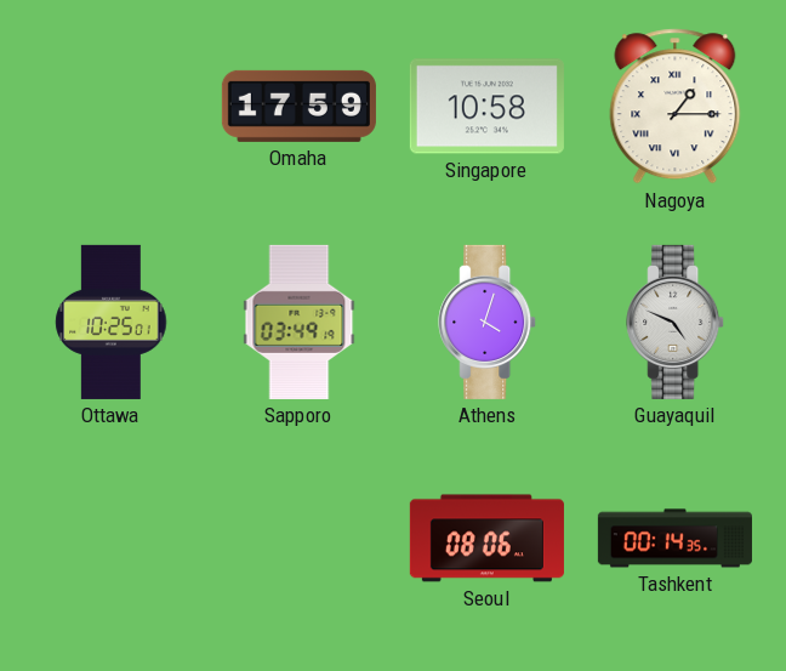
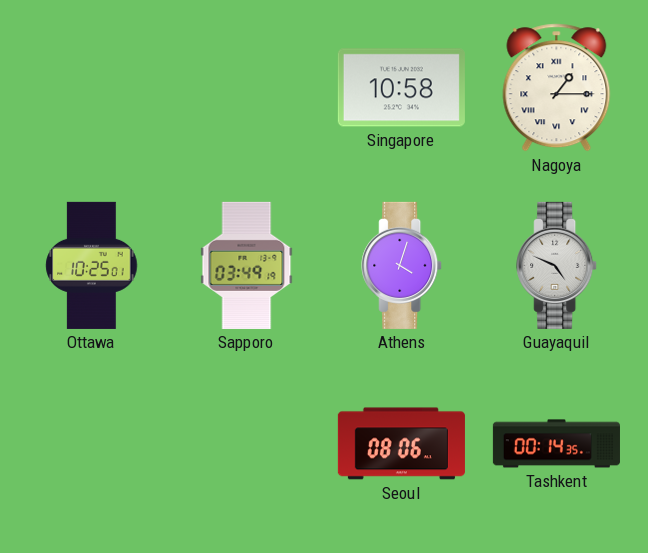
Omaha: 17:59 -> none
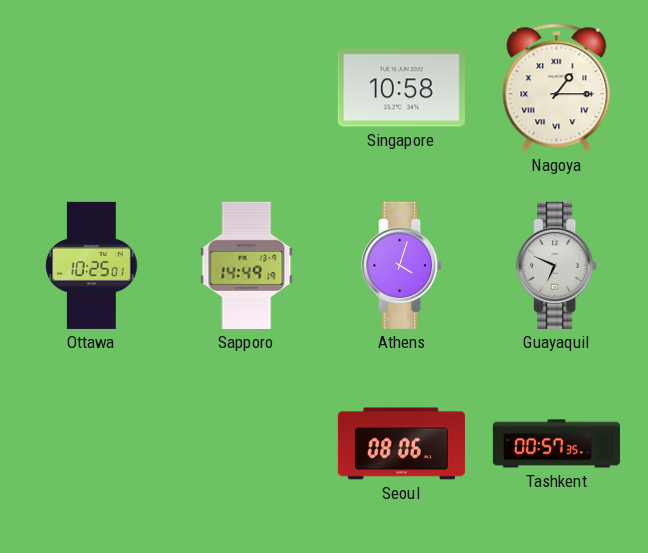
Sapporo: 03:49 -> 14:49
Guayaquil: 4:49 -> 6:49
Tashkent: 00:14 -> 00:57
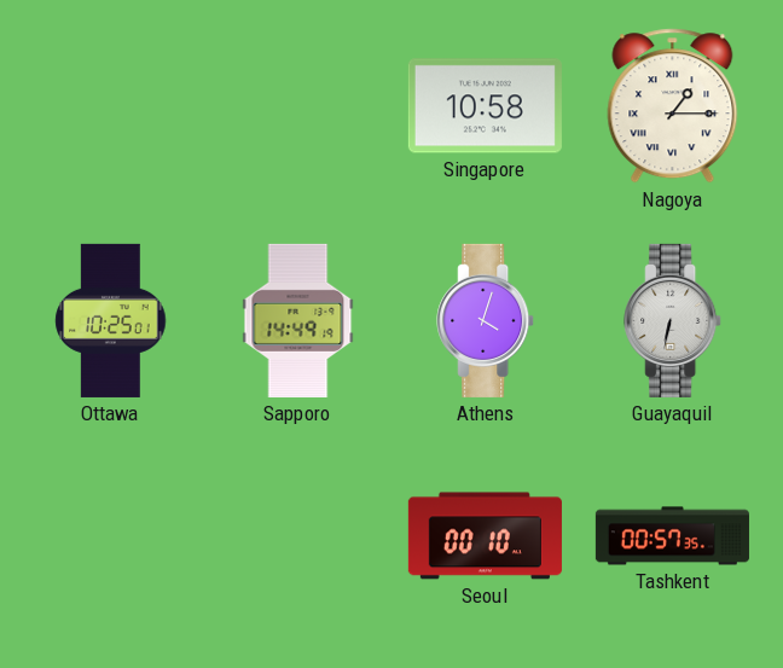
Guayaquil: 6:49 -> 6:32
Seoul: 08:06 -> 00:10
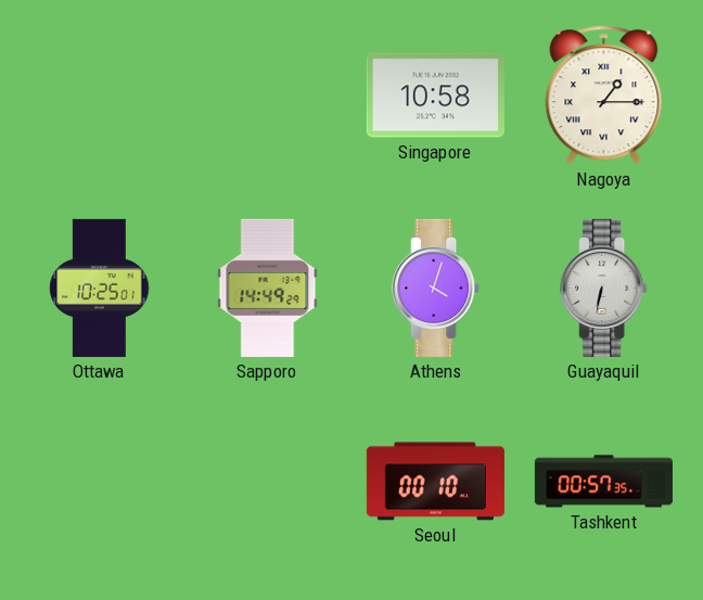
Sapporo: 14:49:19 -> 14:49:29
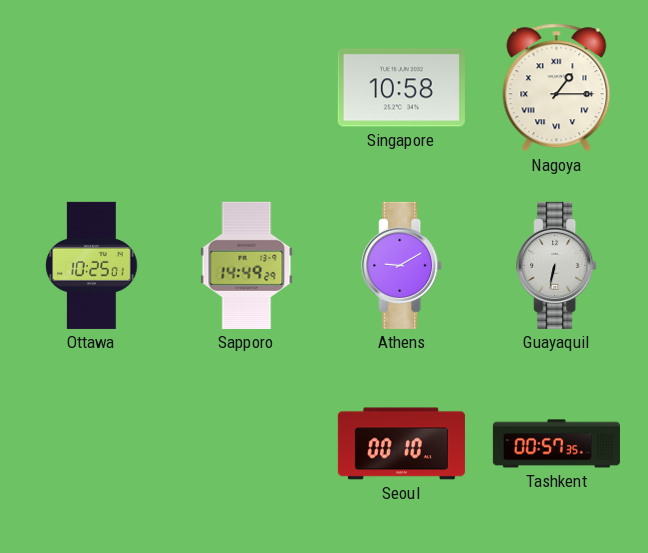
Athens: 4:03 -> 9:10
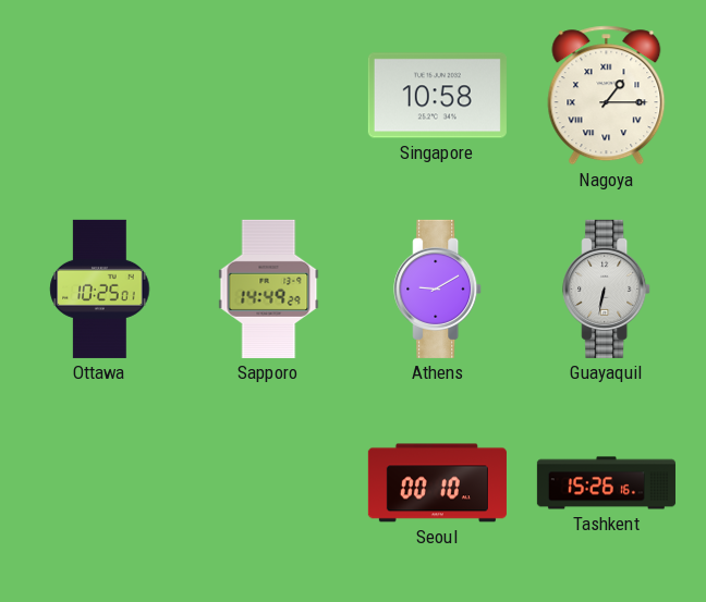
Tashkent: 00:57 -> 15:26
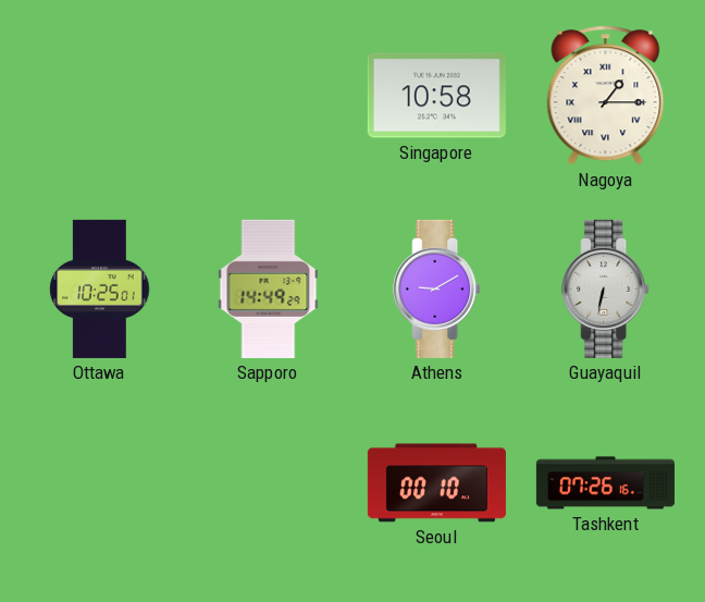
Tashkent: 15:26 -> 07:26
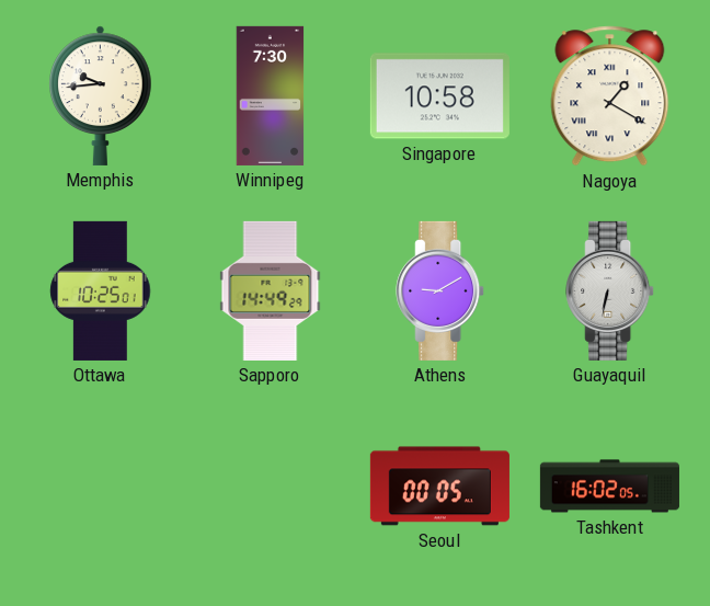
Memphis: none -> 9:44
Winnipeg: none -> 7:30
Nagoya: 1:15 -> 1:20
Seoul: 00:10 -> 00:05
Tashkent: 07:26 -> 16:02
